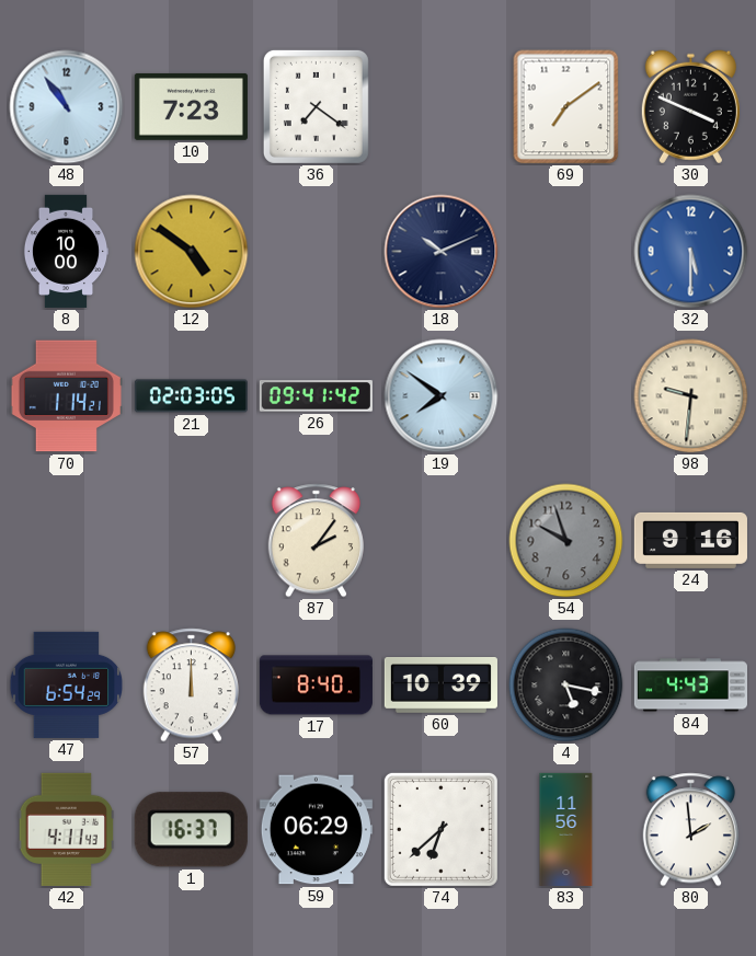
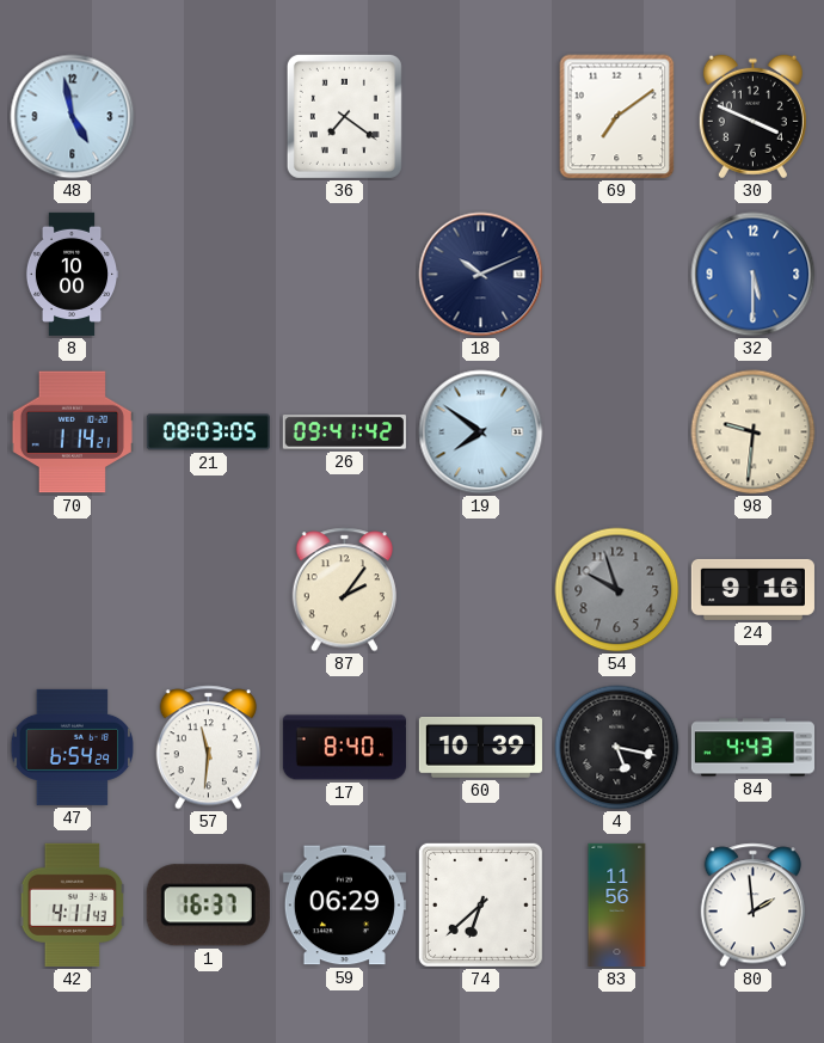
48: 10:54 -> 4:58
10: 7:23 -> none
12: 4:51 -> none
21: 02:03 -> 08:03
57: 12:00 -> 11:31
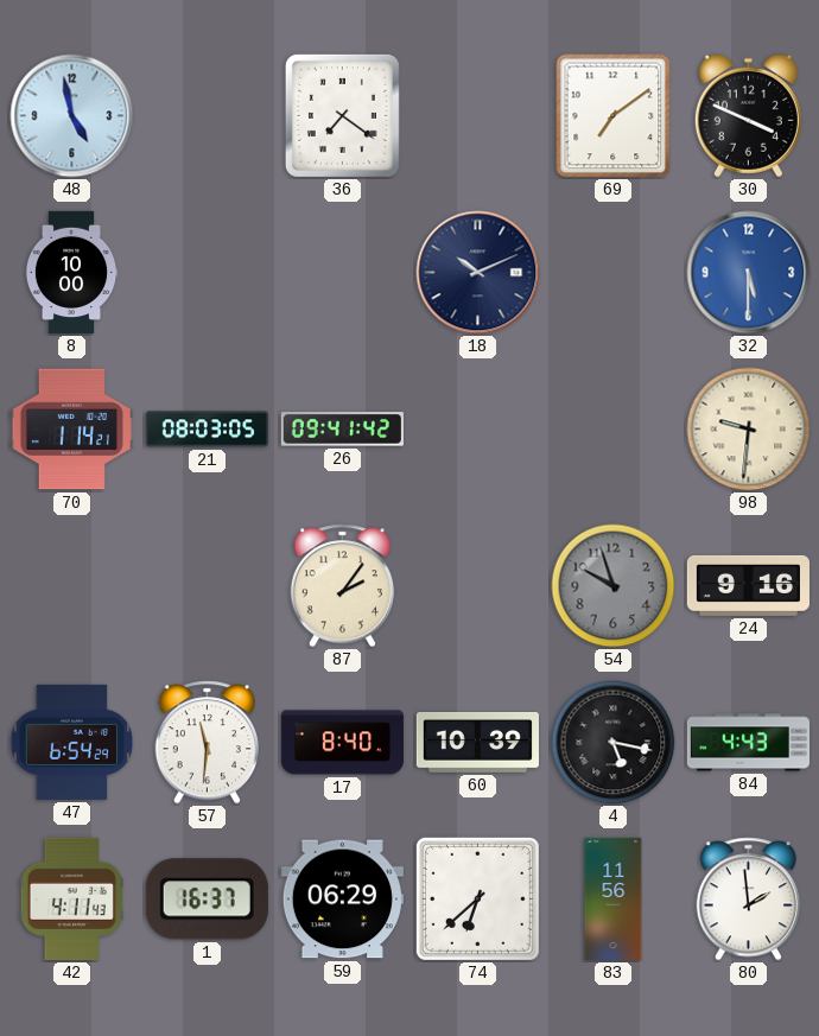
19: 7:51 -> none
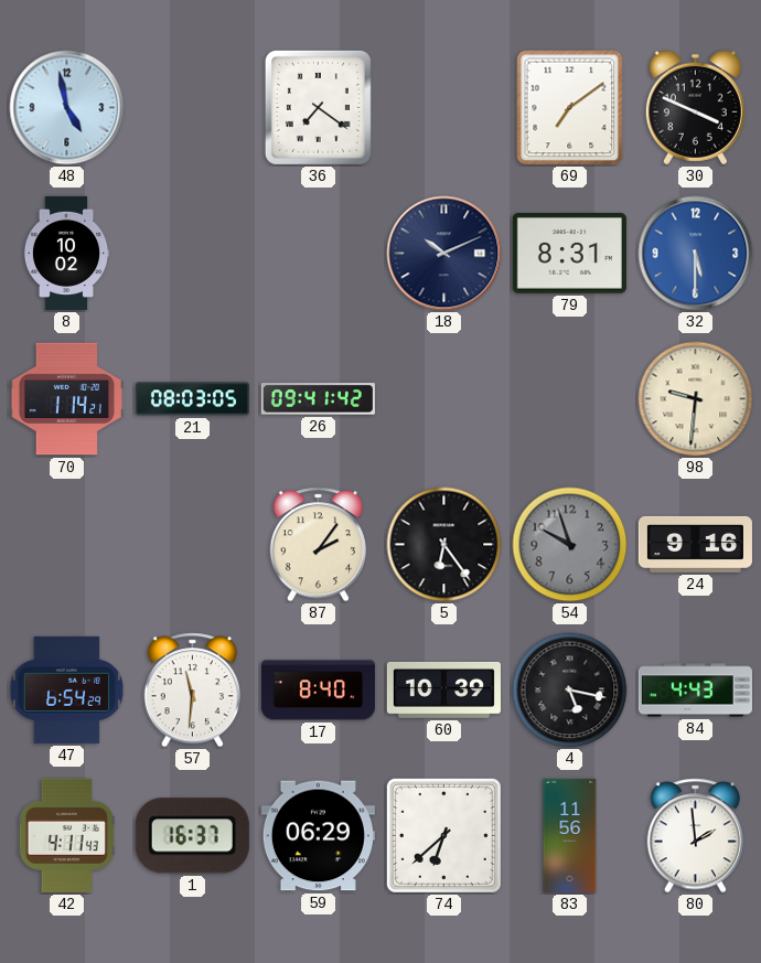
8: 10:00 -> 10:02
79: none -> 8:31
5: none -> 6:24
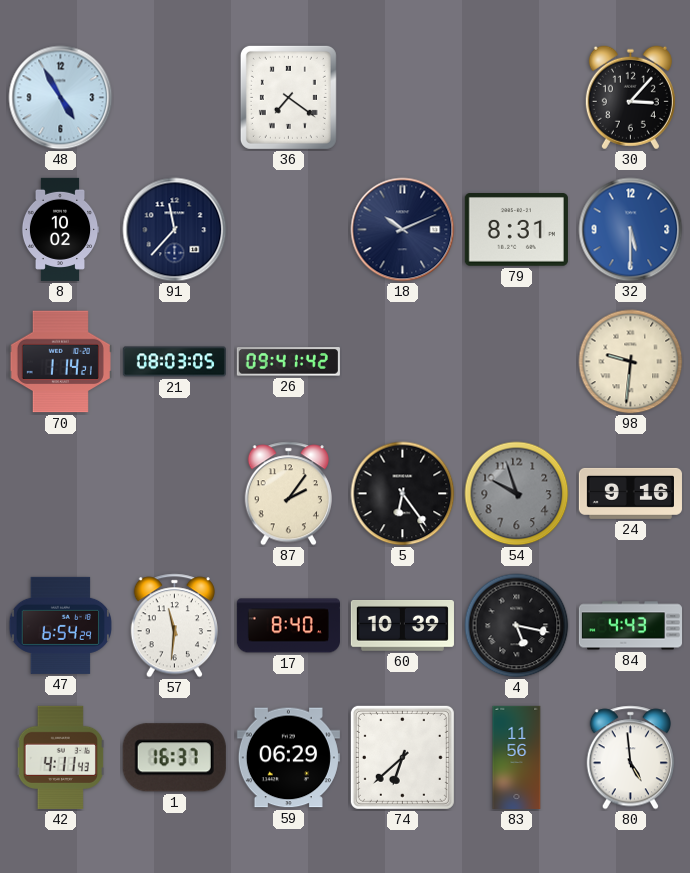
48: 4:58 -> 4:55
69: 7:09 -> none
30: 3:49 -> 3:07
91: none -> 11:37
80: 1:59 -> 4:59
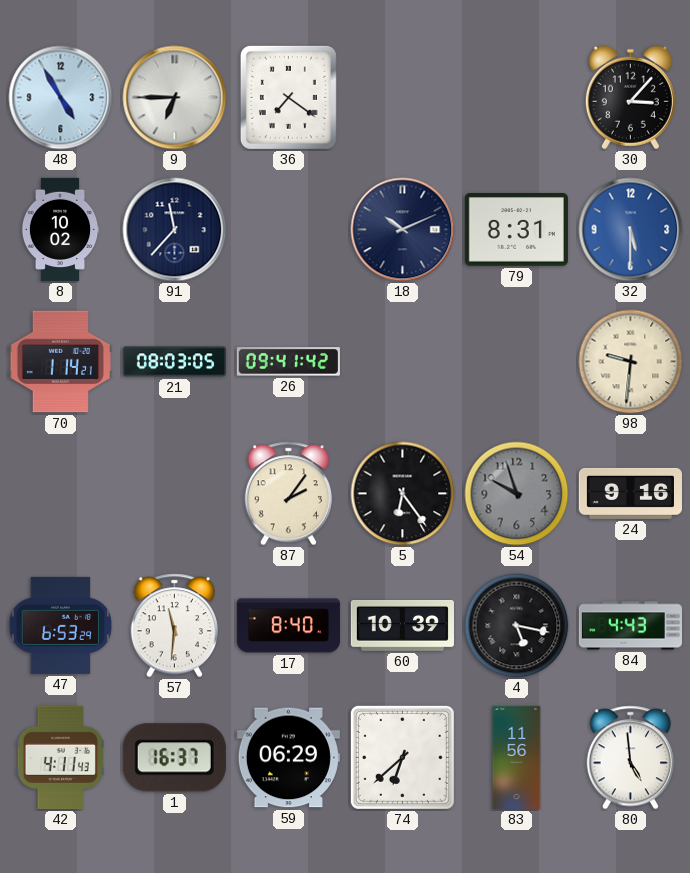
9: none -> 6:45
47: 6:54 -> 6:53
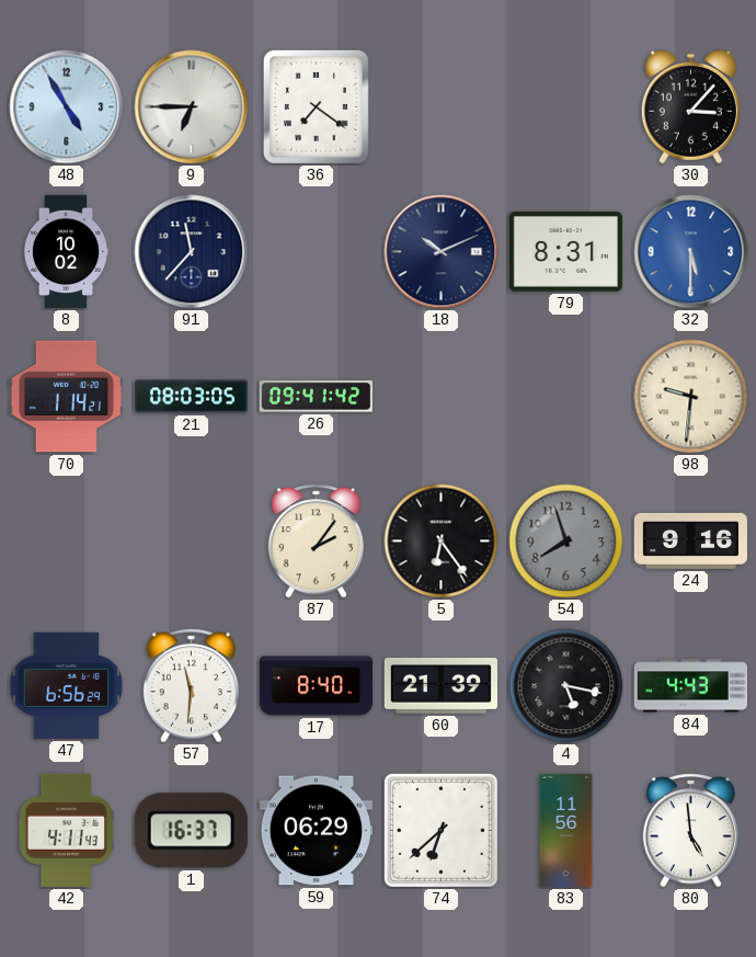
54: 9:57 -> 7:57
47: 6:53 -> 6:56
60: 10:39 -> 21:39
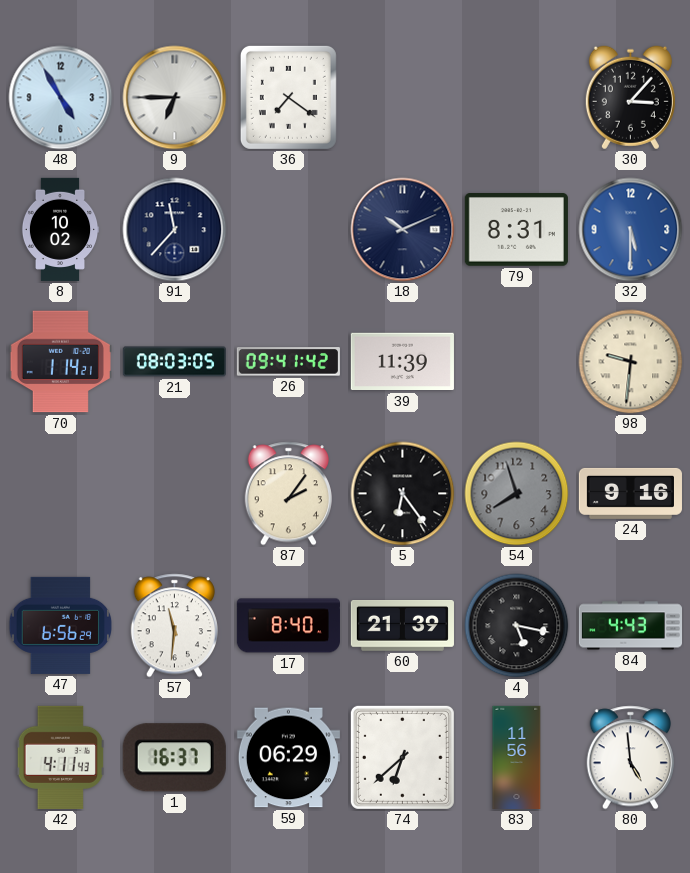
39: none -> 11:39
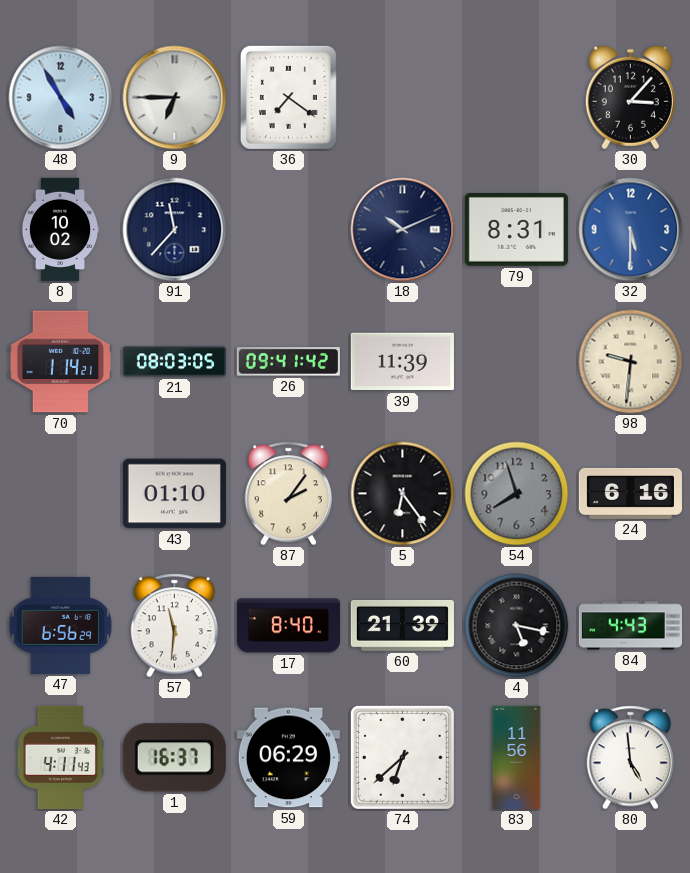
43: none -> 01:10
24: 9:16 -> 6:16
